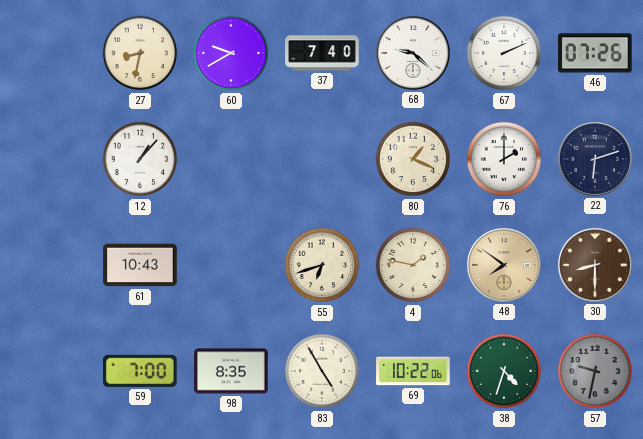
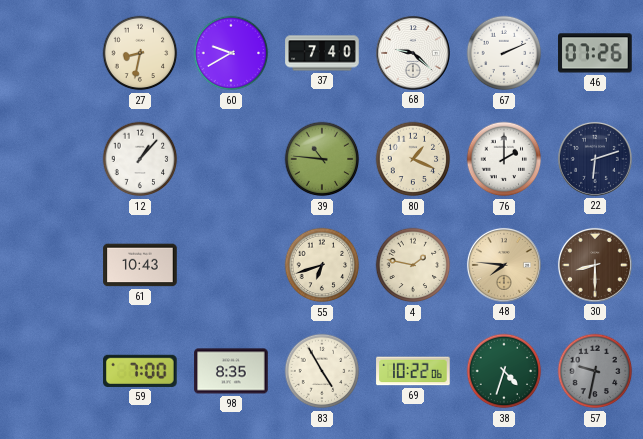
39: none -> 10:46
48: 7:51 -> 7:46
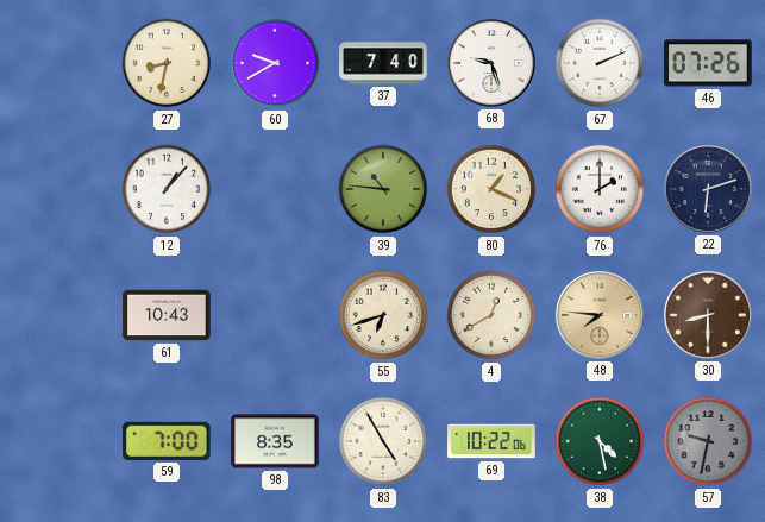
68: 9:22 -> 9:27
4: 1:47 -> 12:40
38: 4:33 -> 4:28
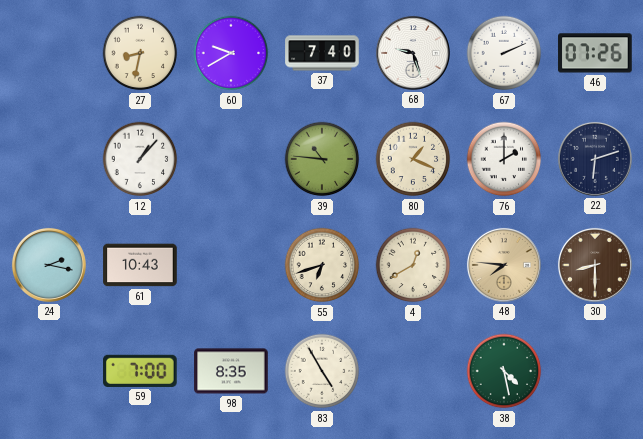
24: none -> 2:17
69: 10:22 -> none
57: 9:32 -> none
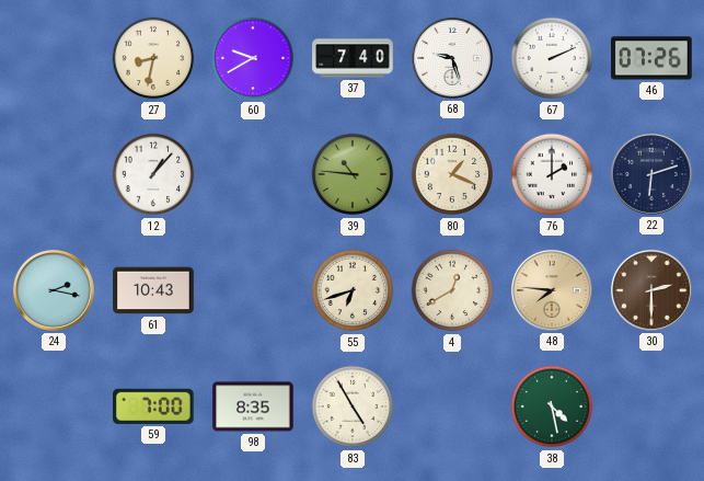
30: 8:30 -> 2:30
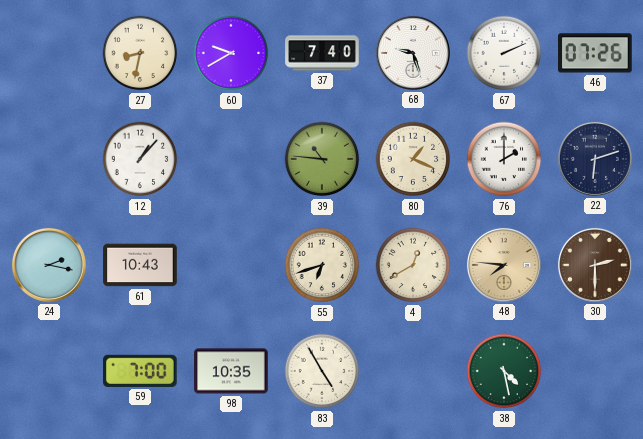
98: 8:35 -> 10:35
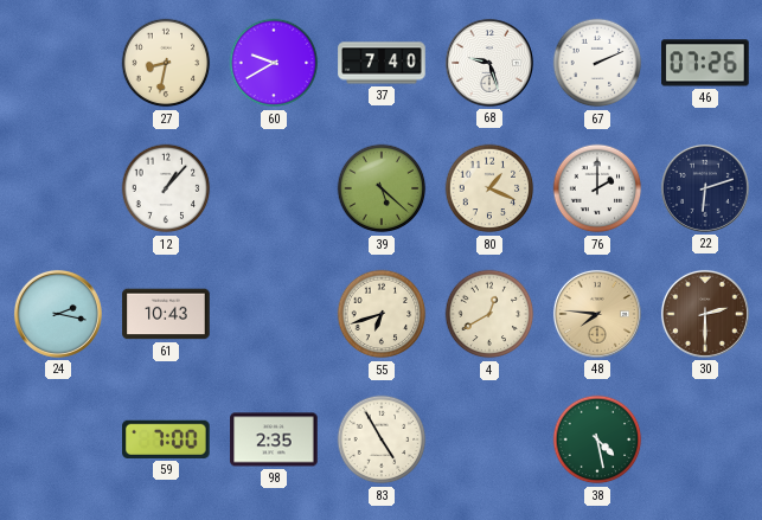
39: 10:46 -> 5:22
98: 10:35 -> 2:35
